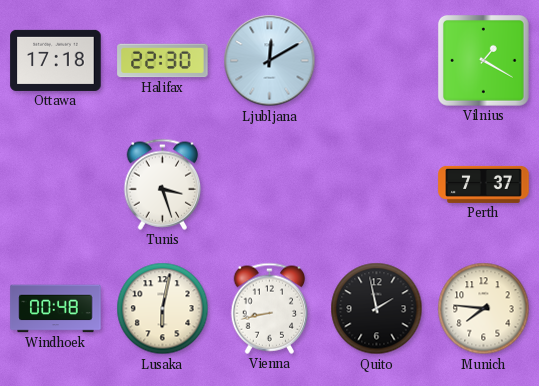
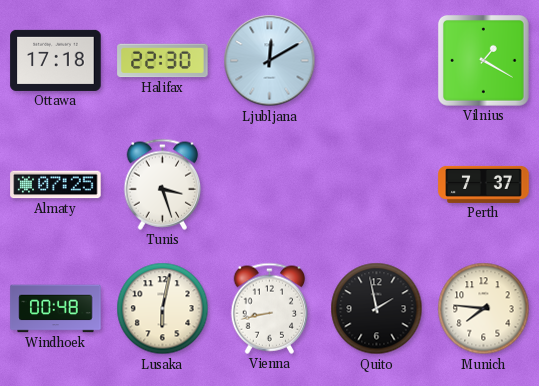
Almaty: none -> 07:25
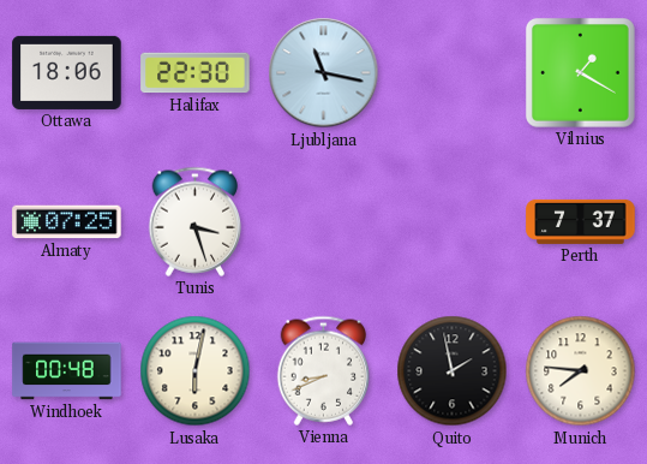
Ottawa: 17:18 -> 18:06
Ljubljana: 12:10 -> 11:17
Vienna: 8:43 -> 8:41
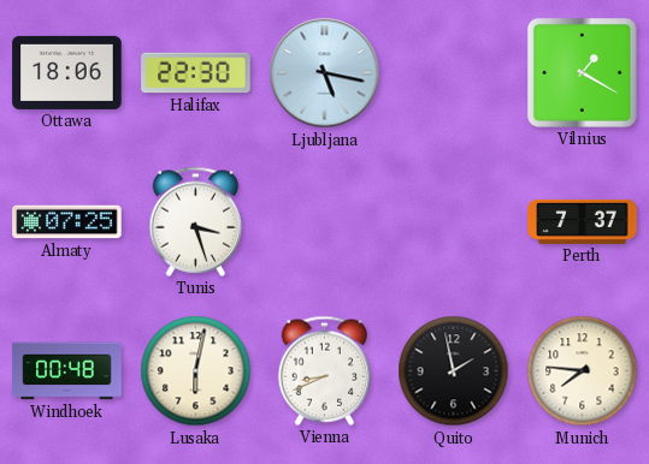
Ljubljana: 11:17 -> 5:17
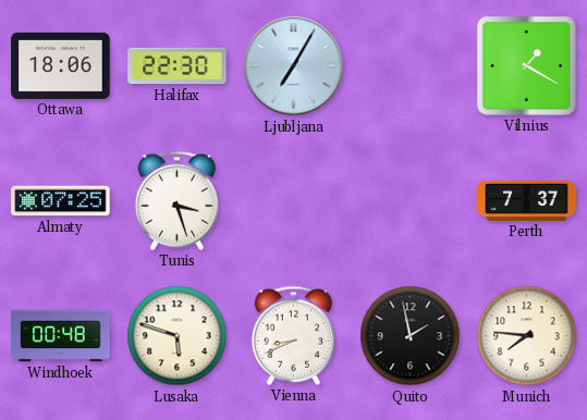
Ljubljana: 5:17 -> 7:05
Lusaka: 6:02 -> 5:48
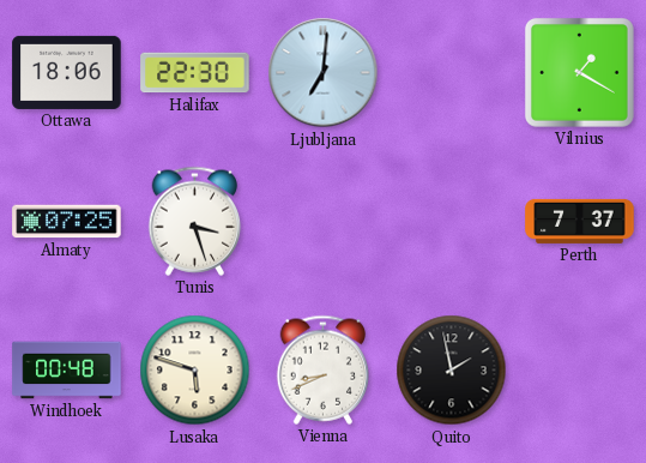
Ljubljana: 7:05 -> 7:01
Munich: 7:46 -> none
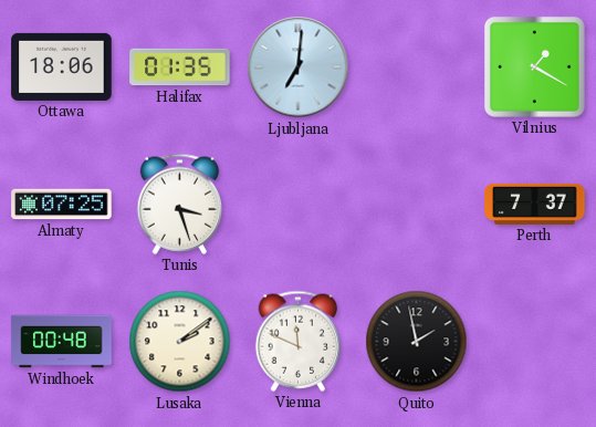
Halifax: 22:30 -> 01:35
Lusaka: 5:48 -> 2:09
Vienna: 8:41 -> 11:49
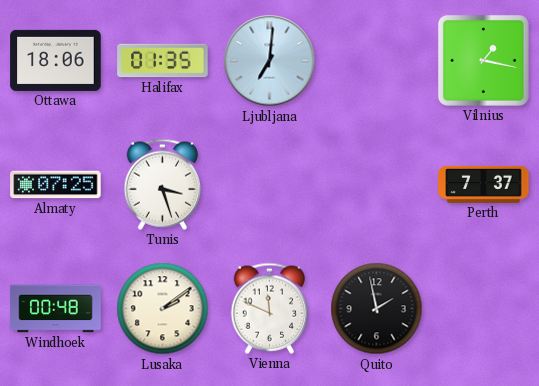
Vilnius: 1:20 -> 1:17
